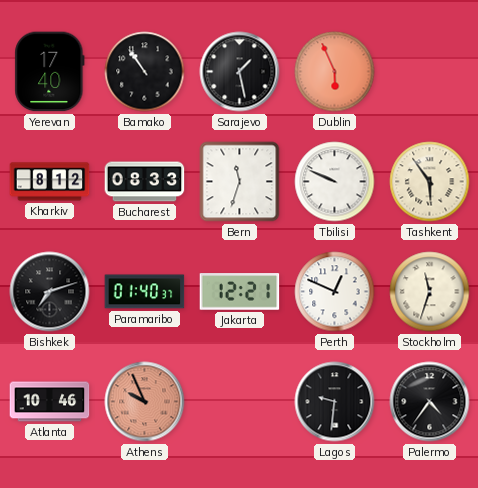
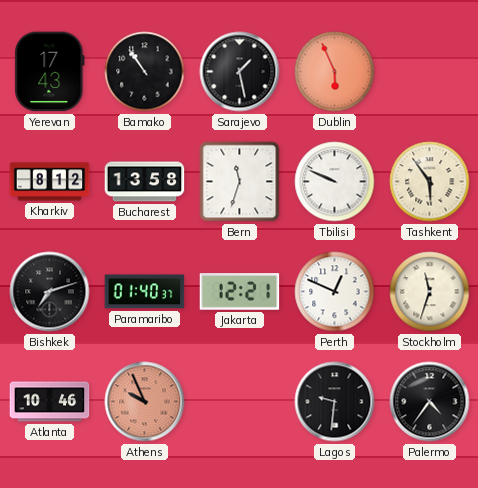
Yerevan: 17:40 -> 17:43
Bucharest: 08:33 -> 13:58
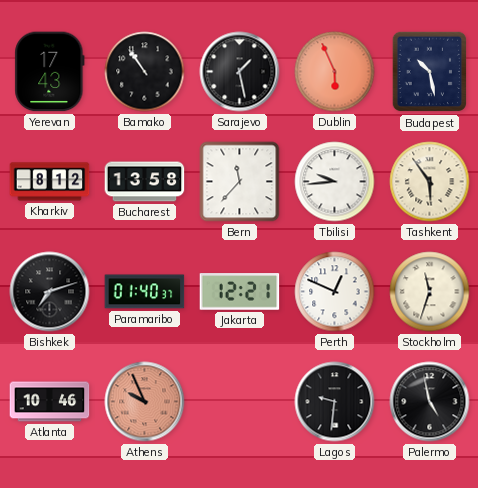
Budapest: none -> 10:28
Bern: 11:33 -> 11:37
Tbilisi: 9:49 -> 9:44
Palermo: 4:36 -> 4:58
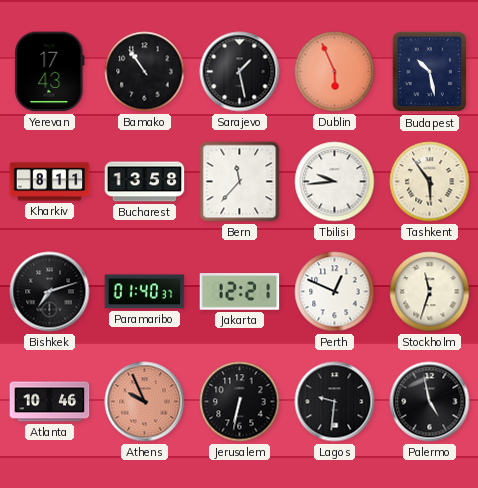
Kharkiv: 8:12 -> 8:11
Jerusalem: none -> 6:32
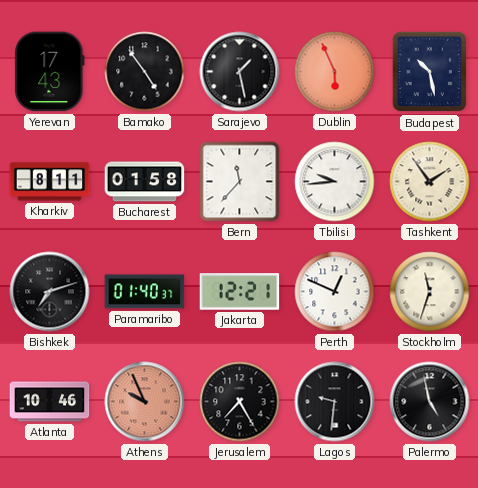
Bamako: 10:54 -> 4:54
Bucharest: 13:58 -> 01:58
Tashkent: 5:54 -> 1:54
Jerusalem: 6:32 -> 7:25
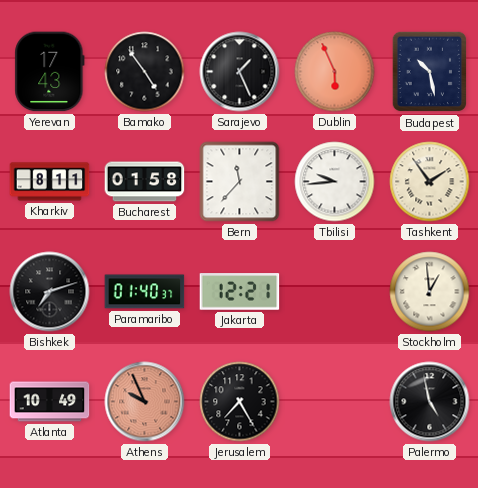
Sarajevo: 1:28 -> 1:26
Perth: 12:49 -> none
Stockholm: 11:33 -> 12:59
Atlanta: 10:46 -> 10:49
Lagos: 9:31 -> none
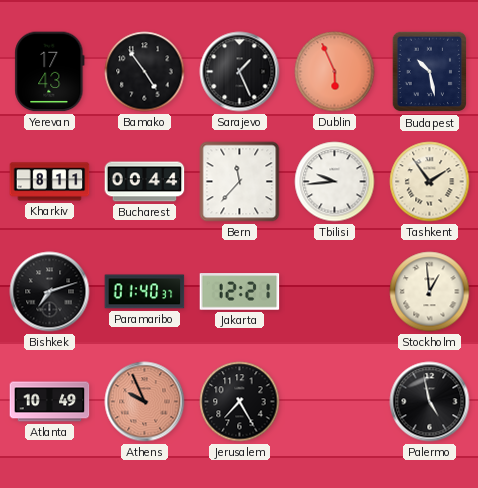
Bucharest: 01:58 -> 00:44
